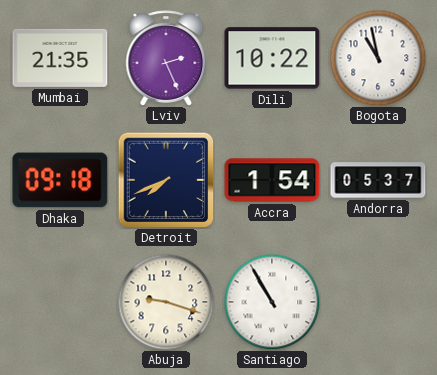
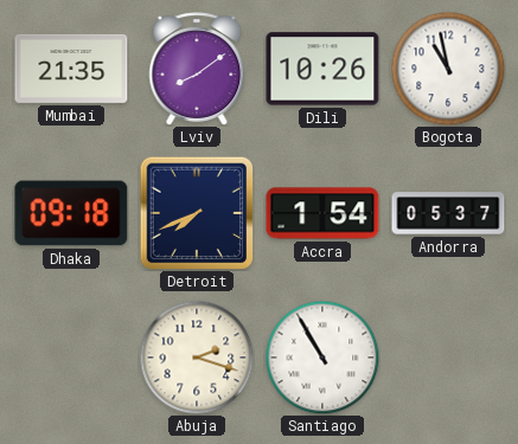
Lviv: 2:26 -> 8:09
Dili: 10:22 -> 10:26
Abuja: 9:18 -> 2:18
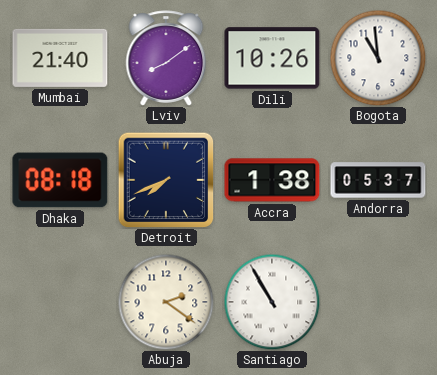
Mumbai: 21:35 -> 21:40
Bogota: 10:58 -> 10:59
Dhaka: 09:18 -> 08:18
Accra: 1:54 -> 1:38
Abuja: 2:18 -> 2:21
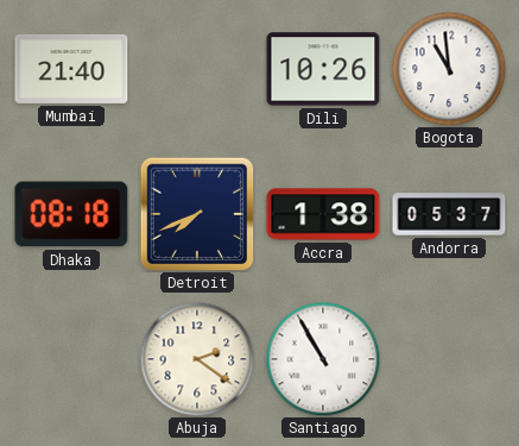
Lviv: 8:09 -> none
